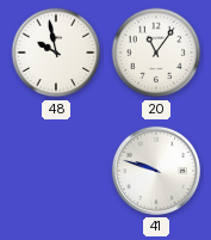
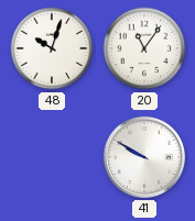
48: 9:58 -> 10:03
41: 9:48 -> 9:50
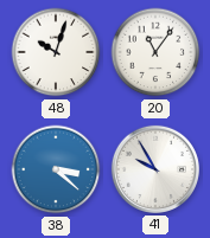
38: none -> 3:22
41: 9:50 -> 9:55
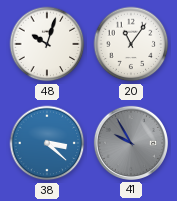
41 dial: white -> grey
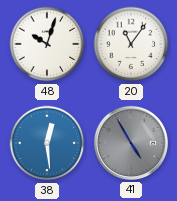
38: 3:22 -> 12:29
41: 9:55 -> 4:55
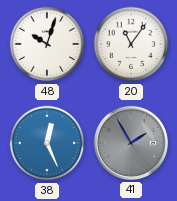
38: 12:29 -> 12:26
41: 4:55 -> 1:55
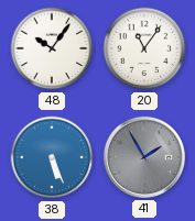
48: 10:03 -> 10:06
38: 12:26 -> 5:26
